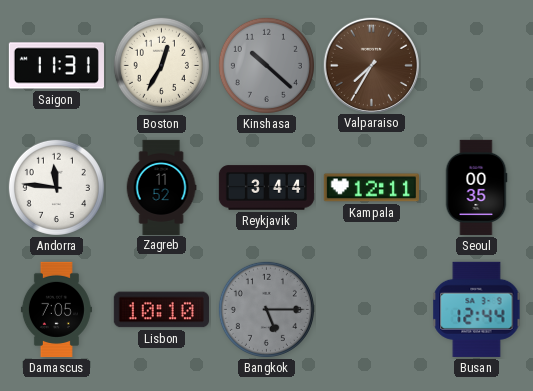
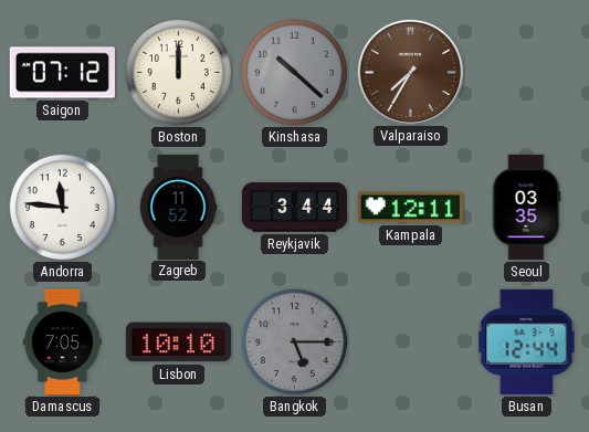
Saigon: 11:31 -> 07:12
Boston: 12:35 -> 12:00
Seoul: 00:35 -> 03:35
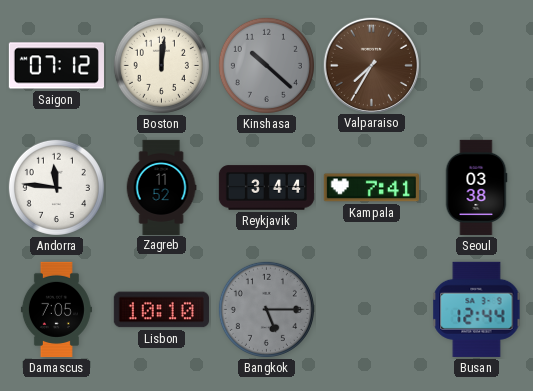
Boston: 12:00 -> 12:01
Kampala: 12:11 -> 7:41
Seoul: 03:35 -> 03:38
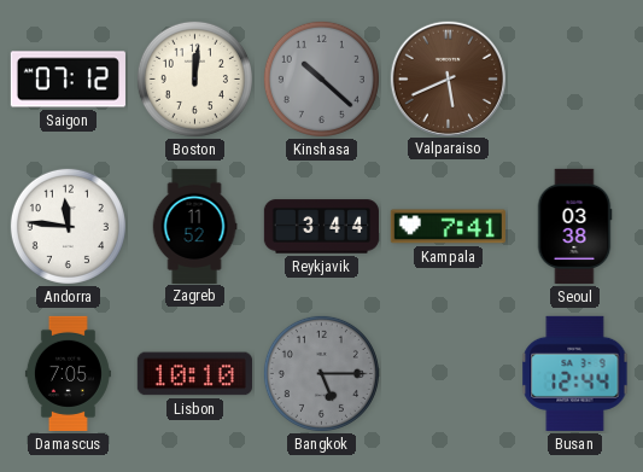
Valparaiso: 7:35 -> 5:41
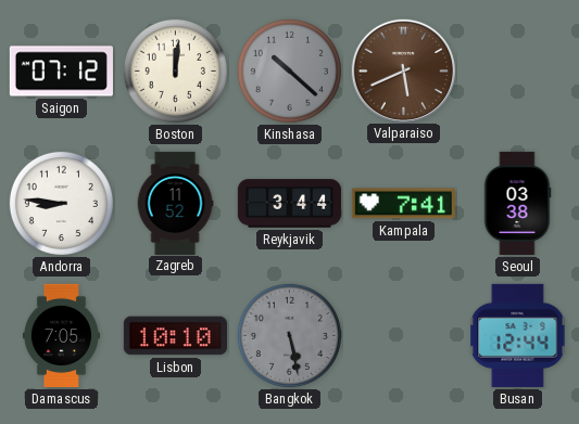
Andorra: 11:46 -> 8:46
Bangkok: 5:15 -> 5:28
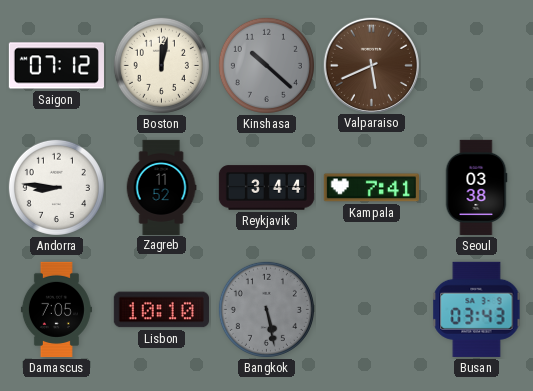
Boston: 12:01 -> 12:02
Busan: 12:44 -> 03:43
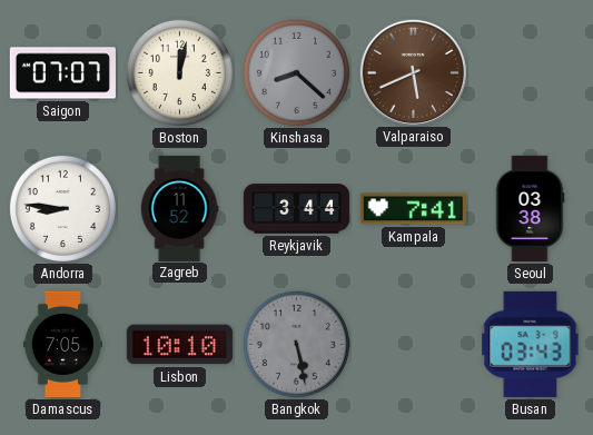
Saigon: 07:12 -> 07:07
Kinshasa: 10:22 -> 8:22
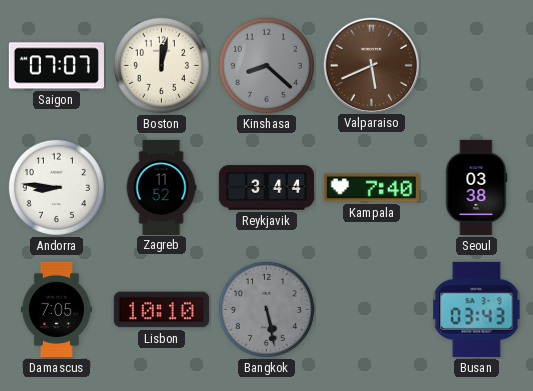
Kampala: 7:41 -> 7:40
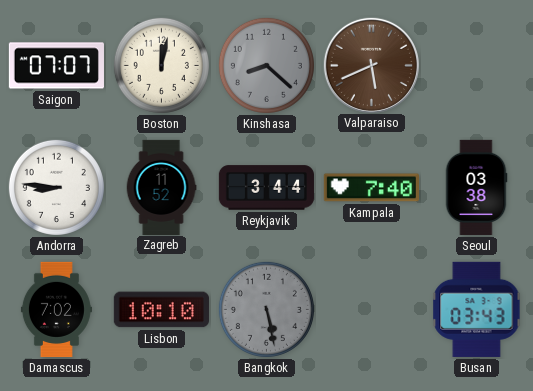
Damascus: 7:05 -> 7:02
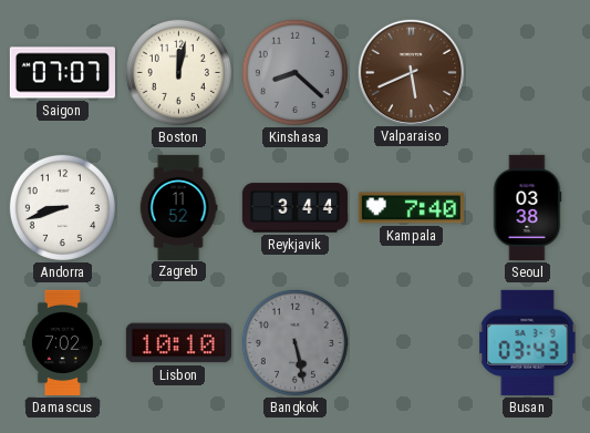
Andorra: 8:46 -> 8:42
